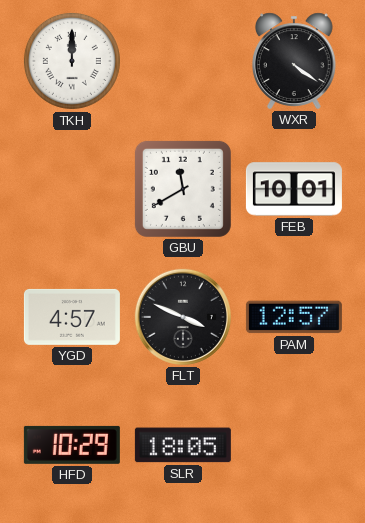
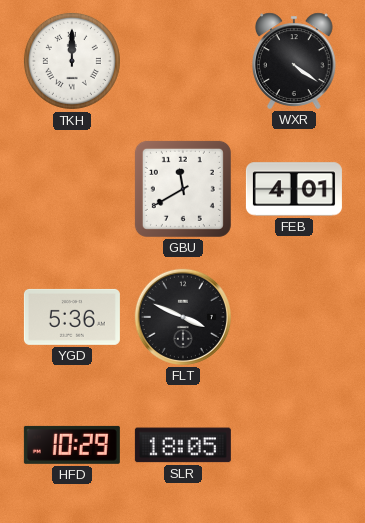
FEB: 10:01 -> 4:01
YGD: 4:57 -> 5:36
PAM: 12:57 -> none
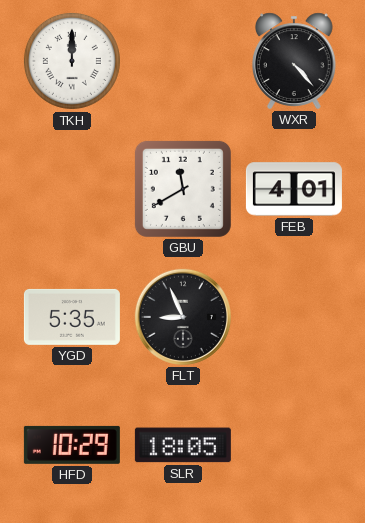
WXR: 4:21 -> 4:23
YGD: 5:36 -> 5:35
FLT: 3:49 -> 8:56
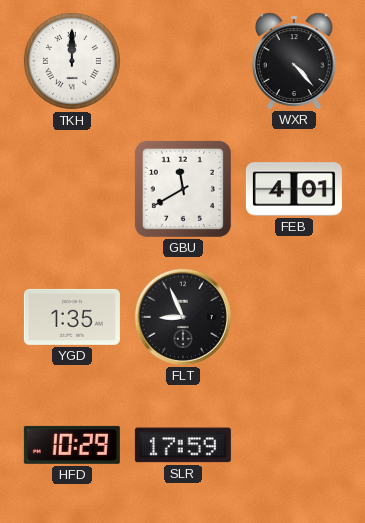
YGD: 5:35 -> 1:35
SLR: 18:05 -> 17:59
